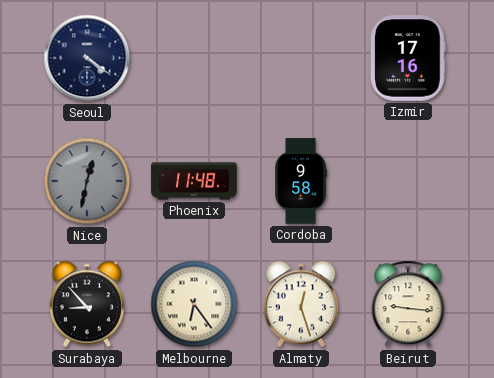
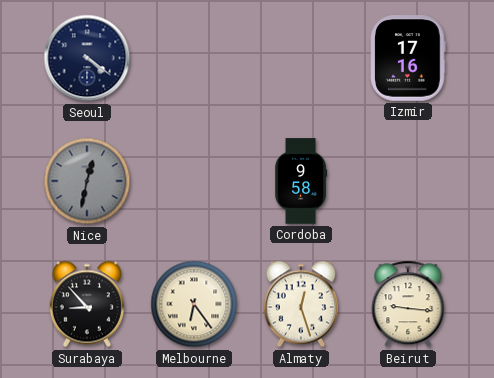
Phoenix: 11:48 -> none
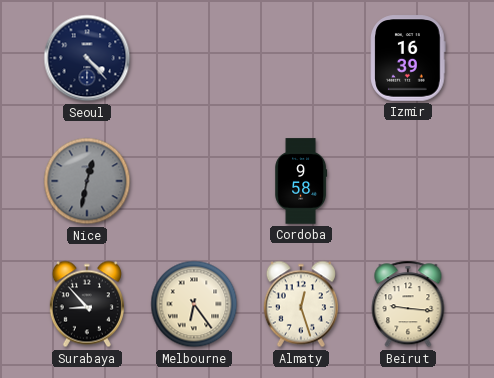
Seoul: 4:21 -> 4:23
Izmir: 17:16 -> 16:39
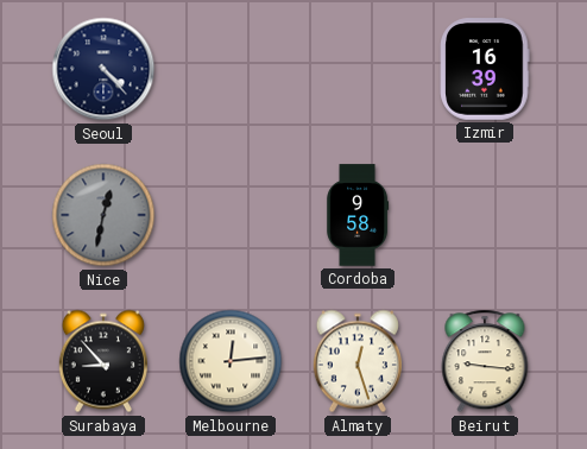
Melbourne: 6:24 -> 12:14
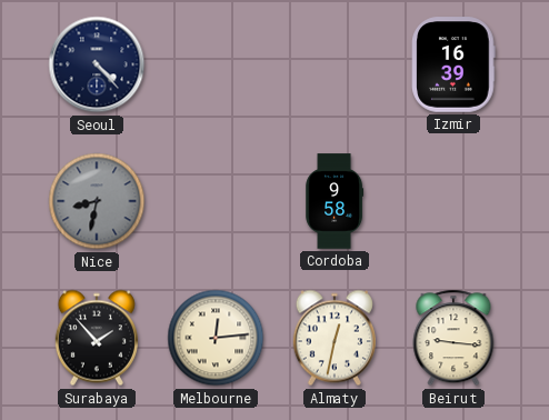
Nice: 12:32 -> 8:32
Surabaya: 8:53 -> 1:53
Almaty: 12:27 -> 12:32
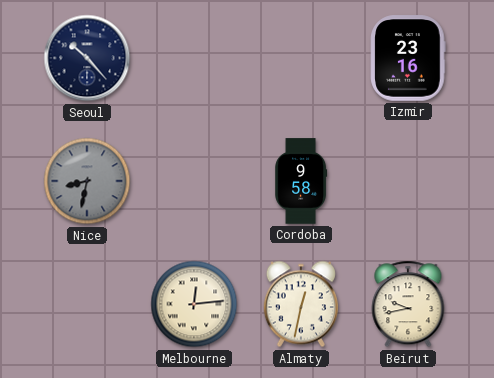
Seoul: 4:23 -> 10:23
Izmir: 16:39 -> 23:16
Surabaya: 1:53 -> none
Beirut: 9:16 -> 9:43
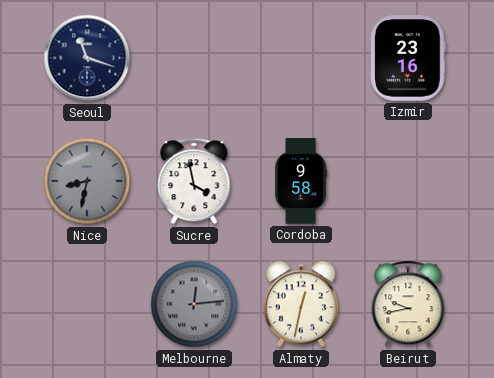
Seoul: 10:23 -> 11:18
Sucre: none -> 3:58
Melbourne dial: cream -> grey
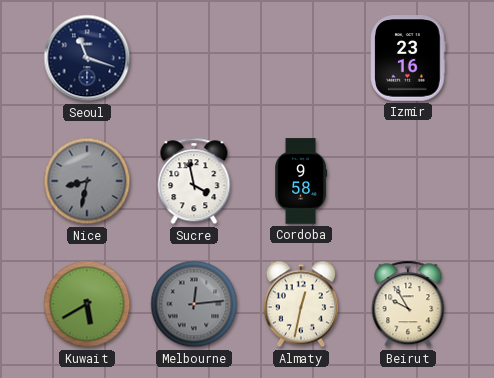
Kuwait: none -> 5:40
Beirut: 9:43 -> 9:55
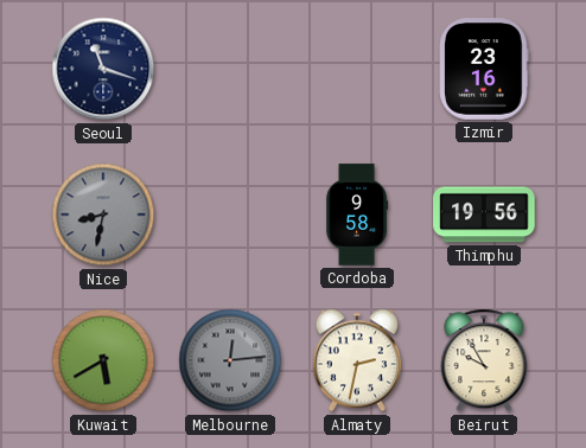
Sucre: 3:58 -> none
Thimphu: none -> 19:56
Almaty: 12:32 -> 2:32
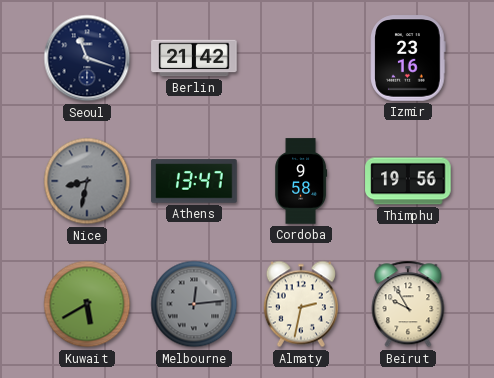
Berlin: none -> 21:42
Athens: none -> 13:47
